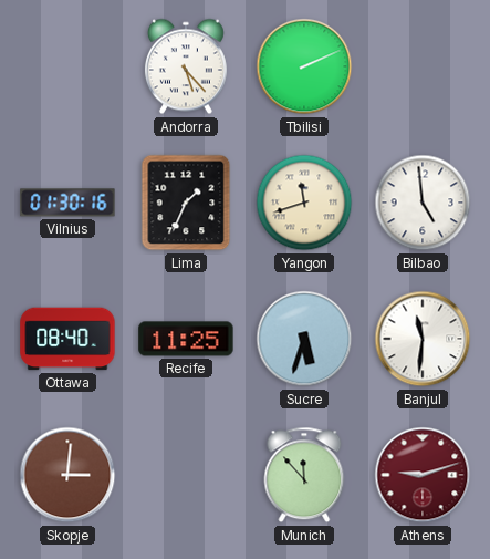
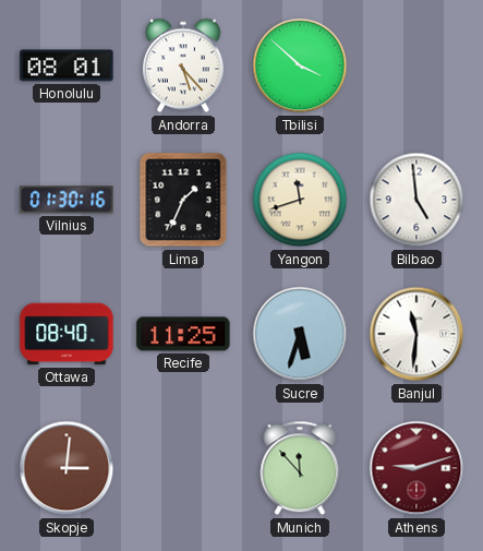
Honolulu: none -> 08:01
Tbilisi: 2:11 -> 3:52
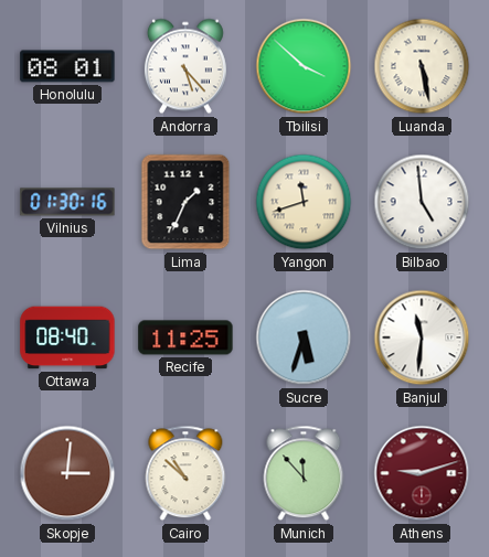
Luanda: none -> 5:28
Cairo: none -> 10:52
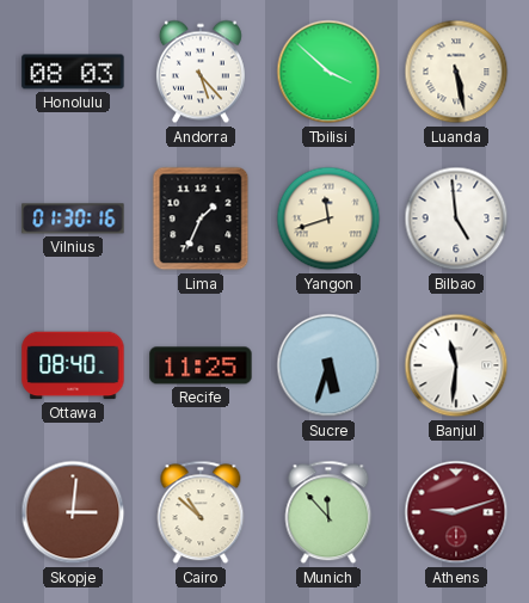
Honolulu: 08:01 -> 08:03
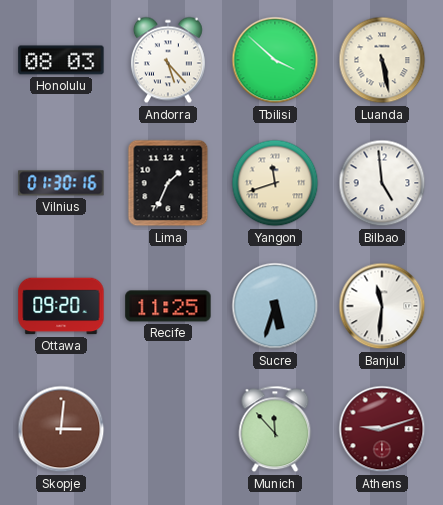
Ottawa: 08:40 -> 09:20
Cairo: 10:52 -> none
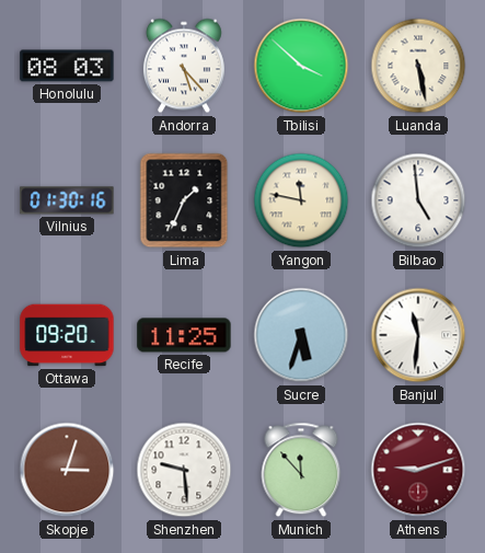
Yangon: 11:42 -> 11:47
Skopje: 3:01 -> 3:03
Shenzhen: none -> 9:29
